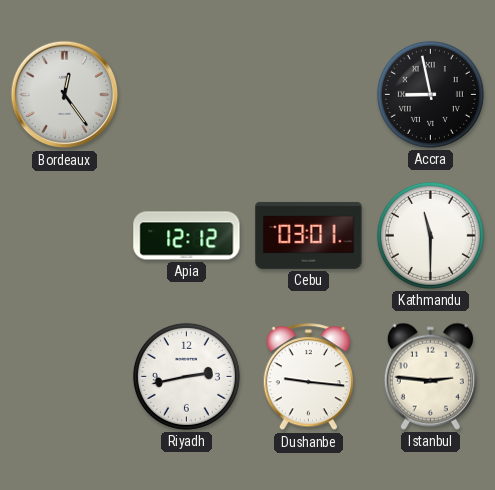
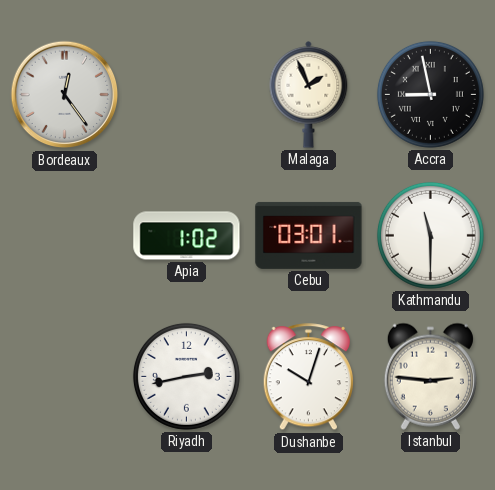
Malaga: none -> 1:56
Apia: 12:12 -> 1:02
Dushanbe: 9:16 -> 10:03
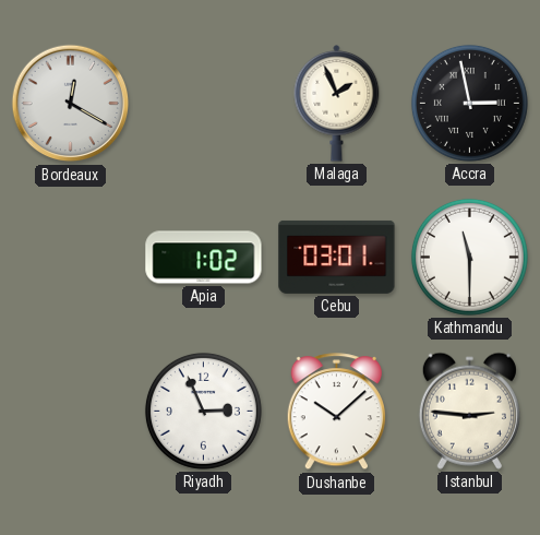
Bordeaux: 12:24 -> 12:20
Accra: 8:58 -> 2:58
Riyadh: 2:43 -> 2:56
Dushanbe: 10:03 -> 10:08
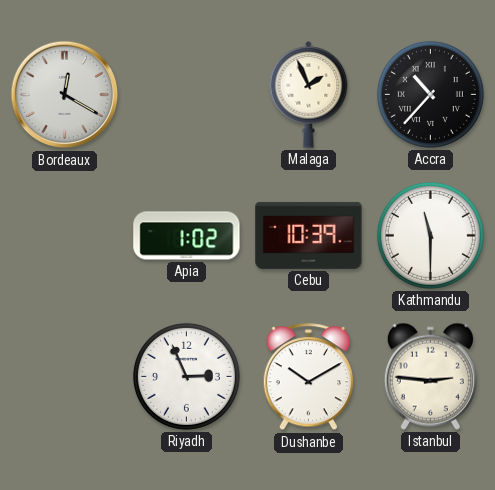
Accra: 2:58 -> 10:37
Cebu: 03:01 -> 10:39
Dushanbe: 10:08 -> 10:10
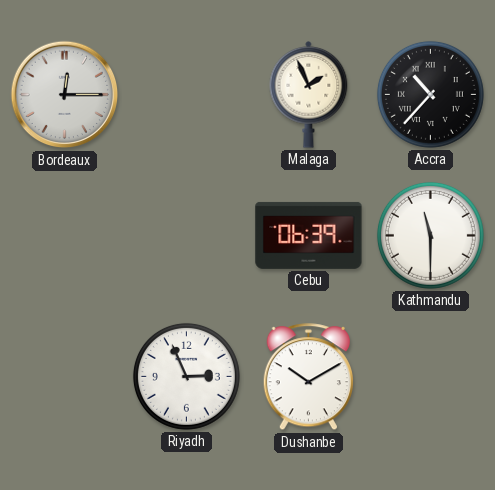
Bordeaux: 12:20 -> 12:15
Apia: 1:02 -> none
Cebu: 10:39 -> 06:39
Istanbul: 2:46 -> none
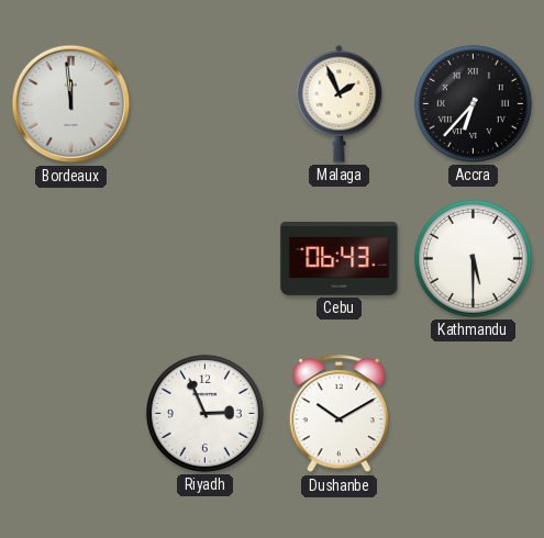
Bordeaux: 12:15 -> 11:59
Accra: 10:37 -> 6:37
Cebu: 06:39 -> 06:43
Kathmandu: 11:30 -> 5:30
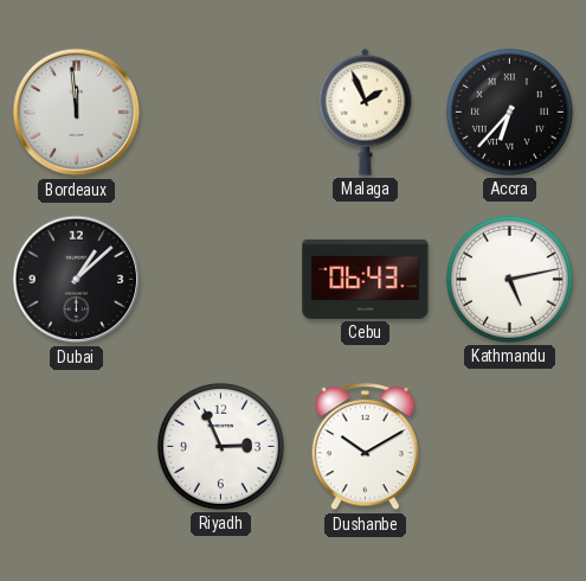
Dubai: none -> 1:08
Kathmandu: 5:30 -> 5:13
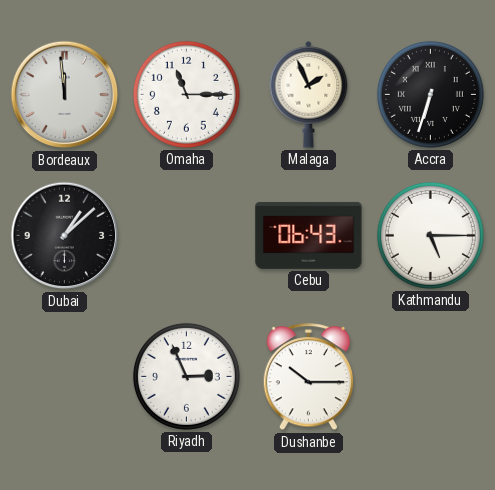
Omaha: none -> 11:15
Accra: 6:37 -> 6:33
Kathmandu: 5:13 -> 5:15
Dushanbe: 10:10 -> 10:15
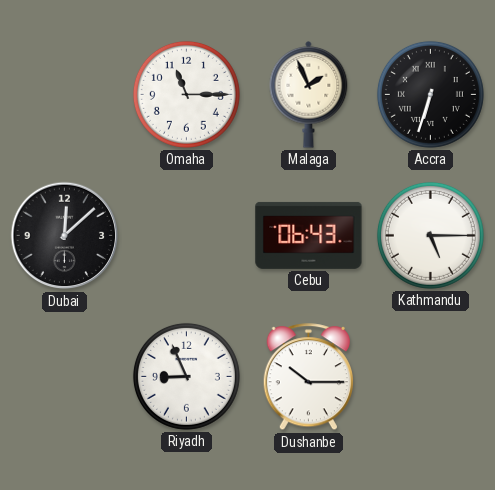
Bordeaux: 11:59 -> none
Dubai: 1:08 -> 12:08
Riyadh: 2:56 -> 8:56
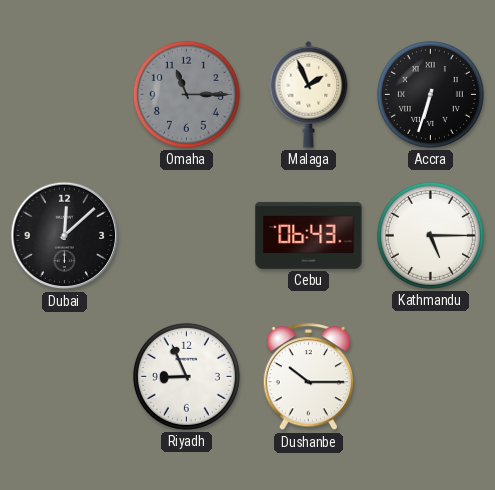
Omaha dial: white -> grey
